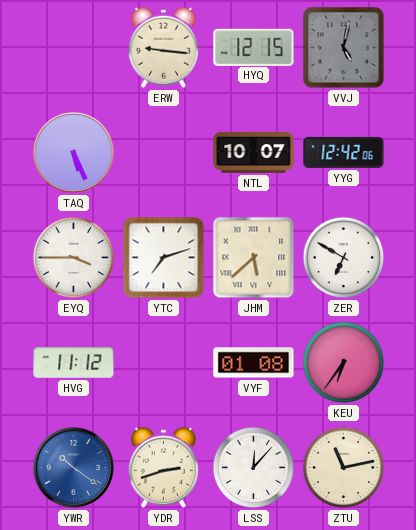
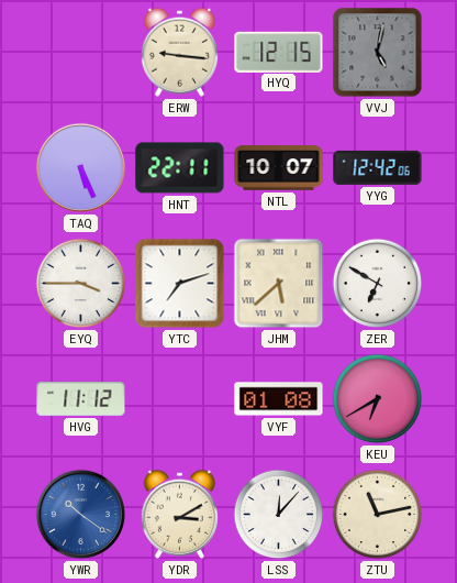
HNT: none -> 22:11
KEU: 6:36 -> 6:40
YDR: 2:42 -> 3:10
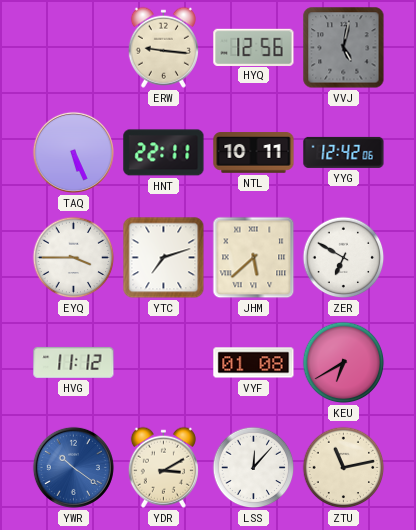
HYQ: 12:15 -> 12:56
NTL: 10:07 -> 10:11
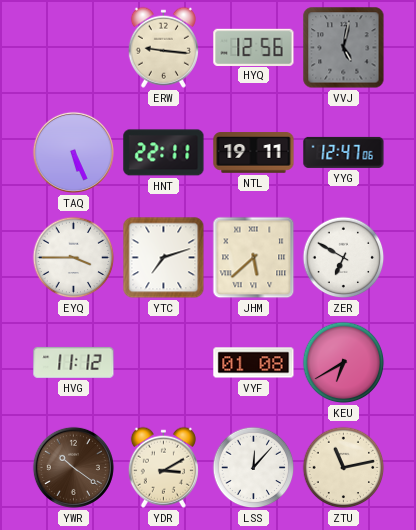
NTL: 10:11 -> 19:11
YYG: 12:42 -> 12:47
YWR dial: blue -> brown
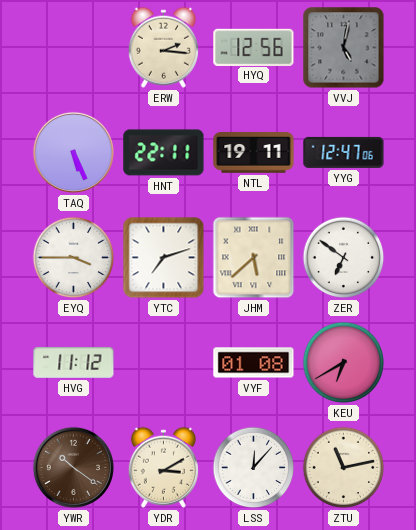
ERW: 9:16 -> 2:16
ZER: 6:50 -> 6:51
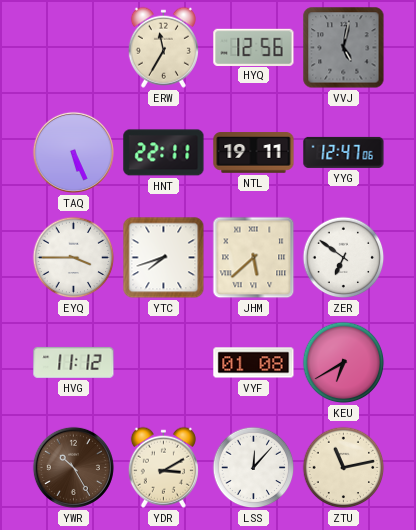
ERW: 2:16 -> 11:35
YTC: 7:12 -> 7:42
YWR: 10:21 -> 10:25
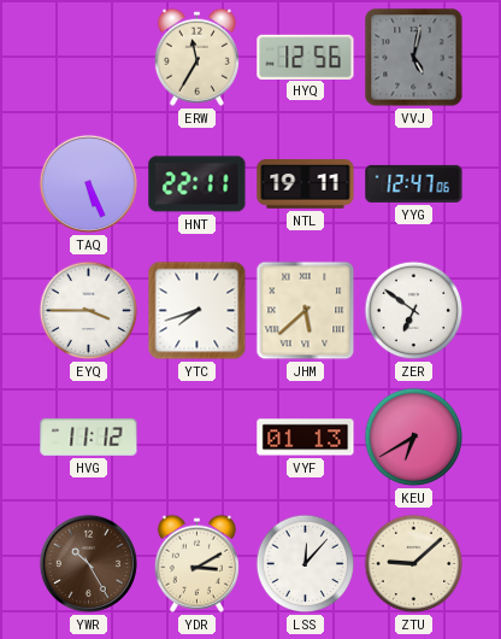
VYF: 01:08 -> 01:13
ZTU: 11:13 -> 9:08
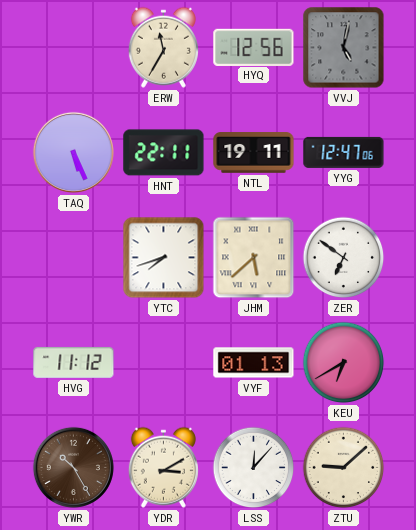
EYQ: 3:45 -> none
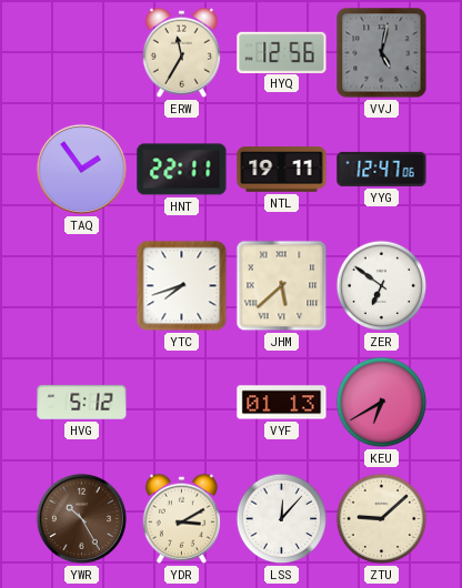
TAQ: 5:26 -> 1:54
HVG: 11:12 -> 5:12
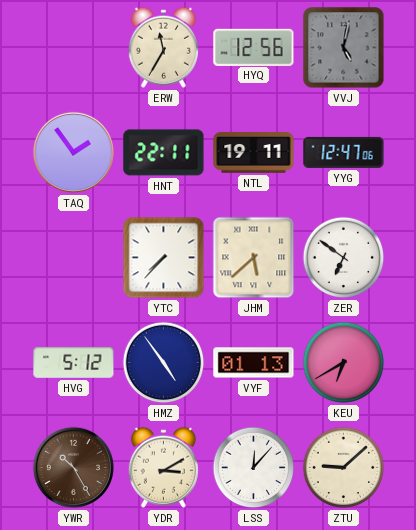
YTC: 7:42 -> 7:37
HMZ: none -> 4:54
